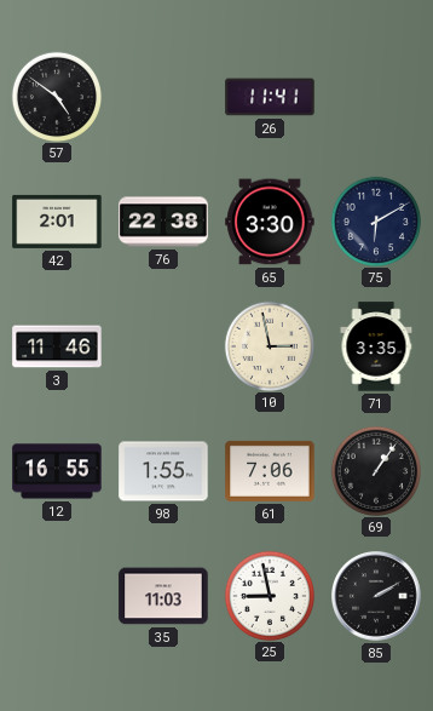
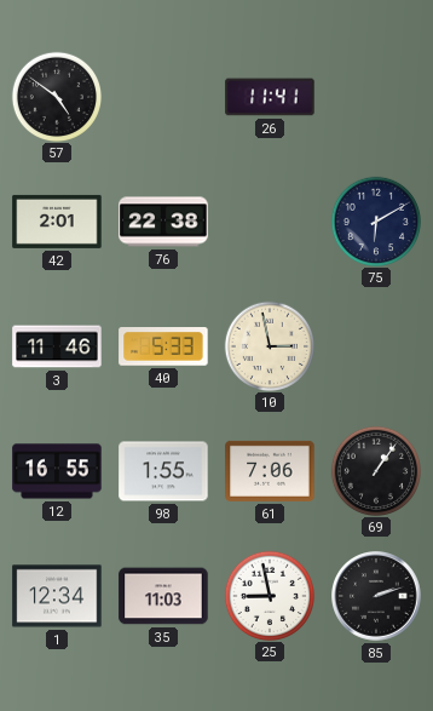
65: 3:30 -> none
40: none -> 5:33
71: 3:35 -> none
1: none -> 12:34
85: 2:10 -> 2:12
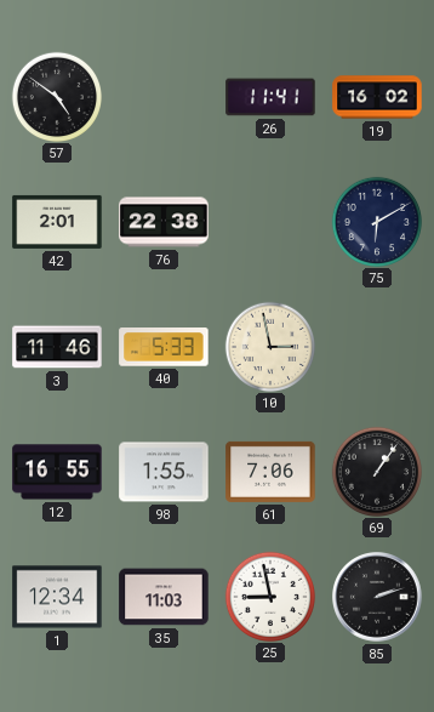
19: none -> 16:02
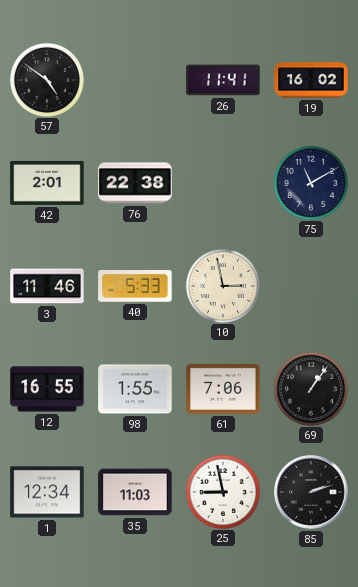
75: 6:10 -> 11:10
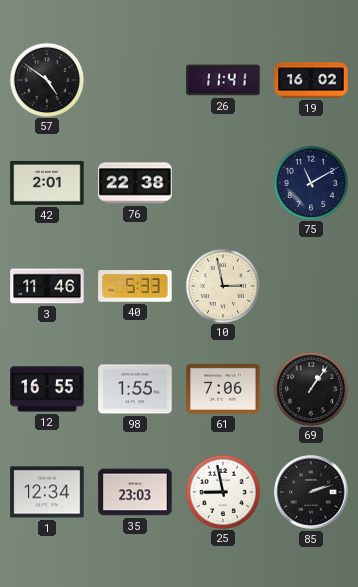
35: 11:03 -> 23:03
